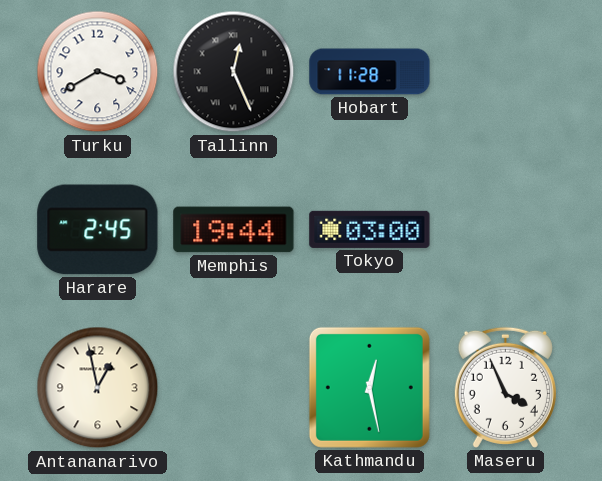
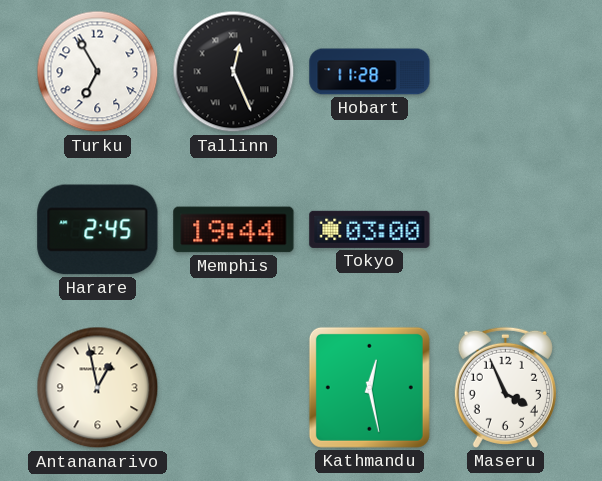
Turku: 3:40 -> 6:55
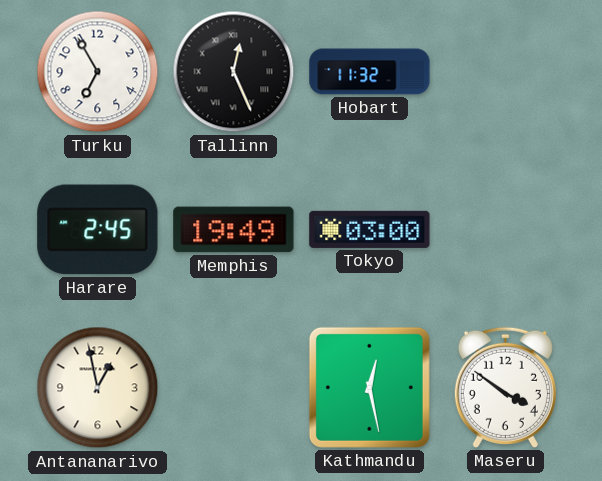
Hobart: 11:28 -> 11:32
Memphis: 19:44 -> 19:49
Maseru: 3:56 -> 3:51
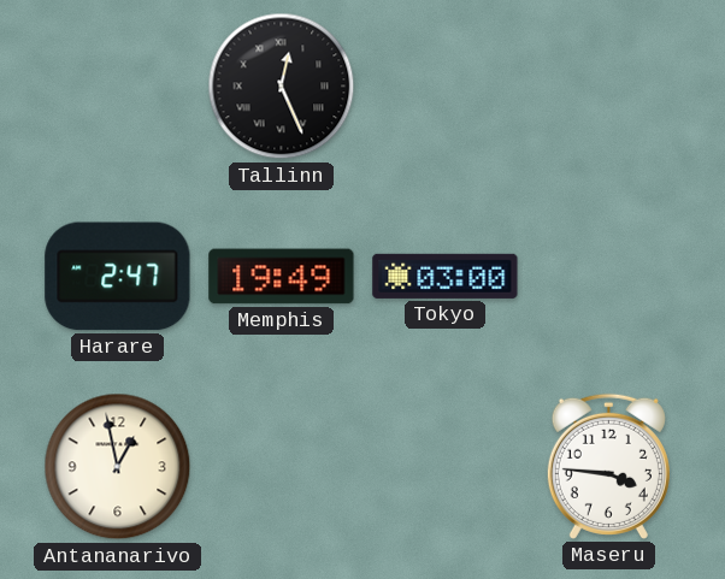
Turku: 6:55 -> none
Hobart: 11:32 -> none
Harare: 2:45 -> 2:47
Kathmandu: 12:28 -> none
Maseru: 3:51 -> 3:46
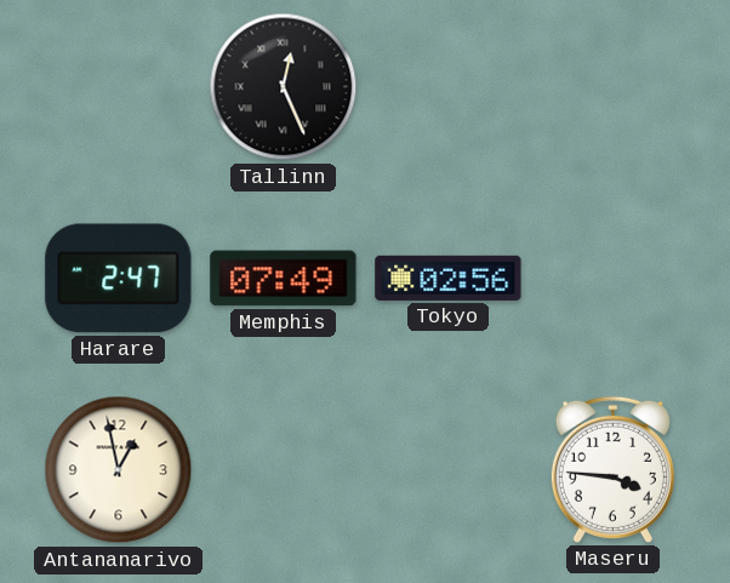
Memphis: 19:49 -> 07:49
Tokyo: 03:00 -> 02:56
